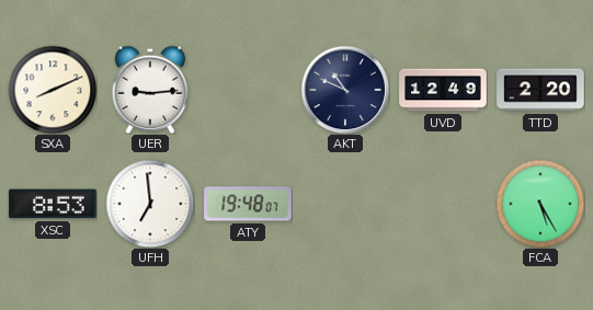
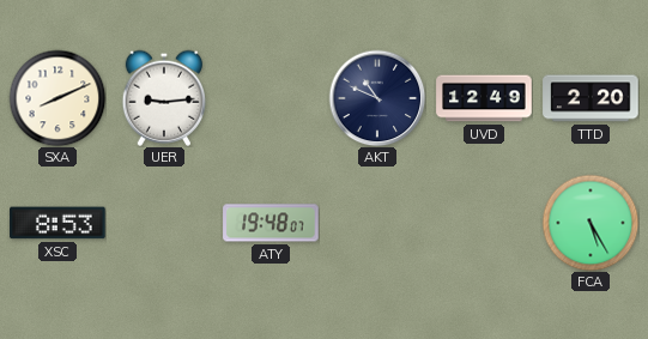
UFH: 6:59 -> none
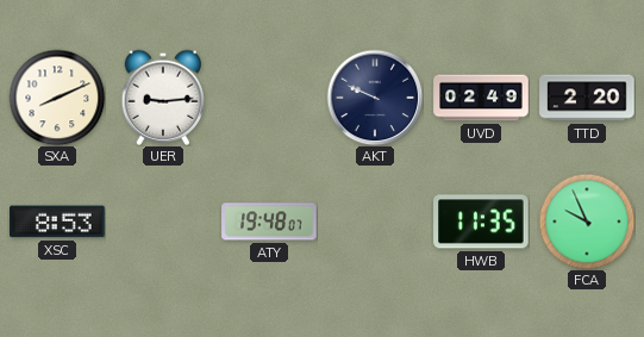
AKT: 10:49 -> 9:49
UVD: 12:49 -> 02:49
HWB: none -> 11:35
FCA: 5:25 -> 9:56
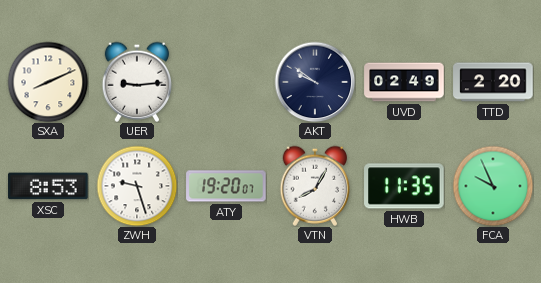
AKT: 9:49 -> 9:51
ZWH: none -> 9:27
ATY: 19:48 -> 19:20
VTN: none -> 8:05
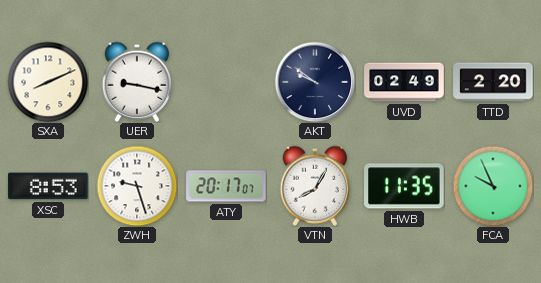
UER: 9:14 -> 9:17
ATY: 19:20 -> 20:17
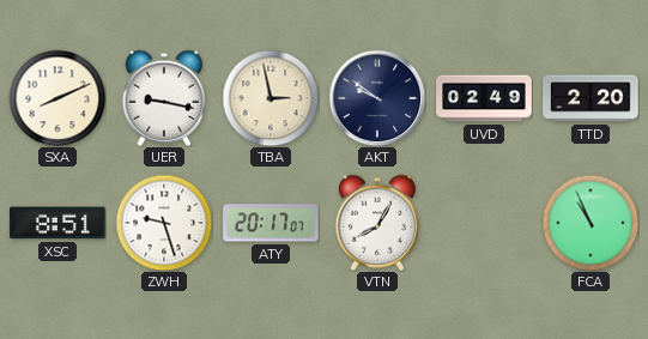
TBA: none -> 2:58
XSC: 8:53 -> 8:51
HWB: 11:35 -> none
FCA: 9:56 -> 10:56
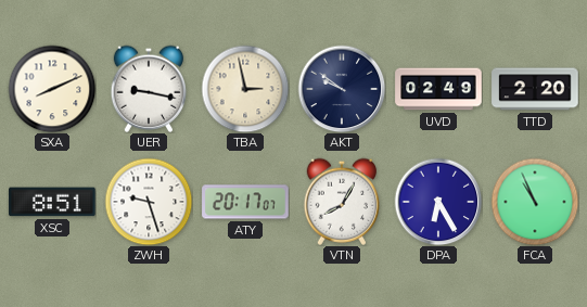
DPA: none -> 6:25
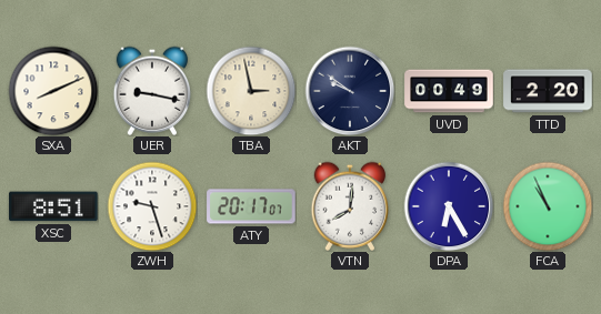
UVD: 02:49 -> 00:49
VTN: 8:05 -> 8:01
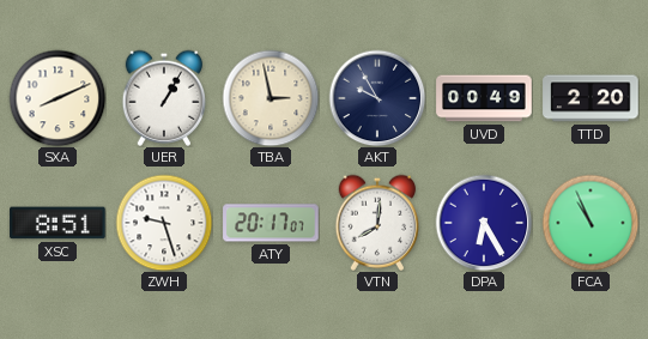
UER: 9:17 -> 1:05
AKT: 9:51 -> 9:55
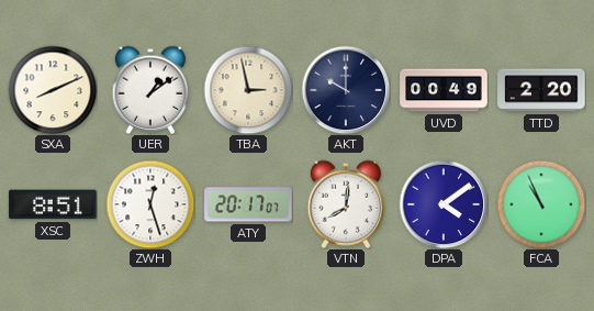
UER: 1:05 -> 1:09
AKT: 9:55 -> 10:00
ZWH: 9:27 -> 12:27
DPA: 6:25 -> 4:09
